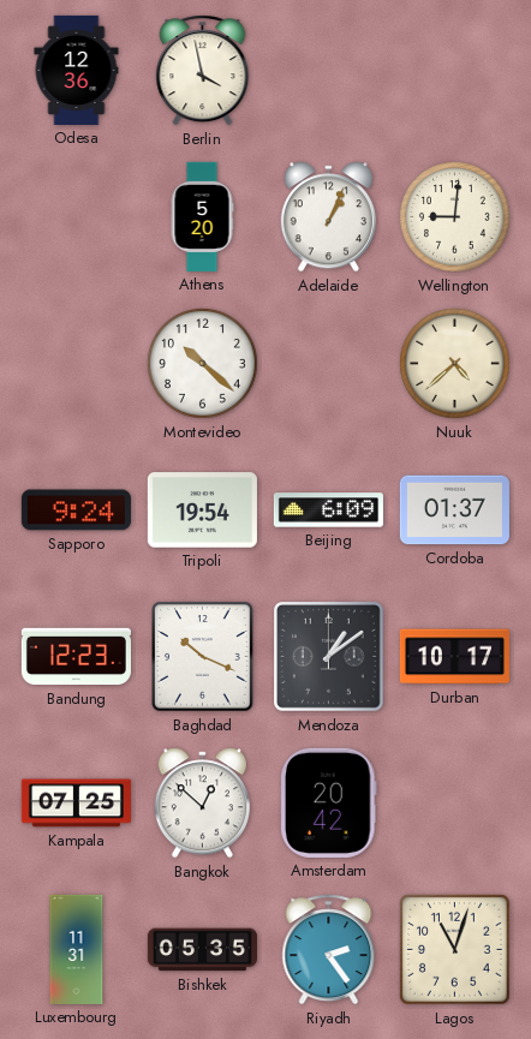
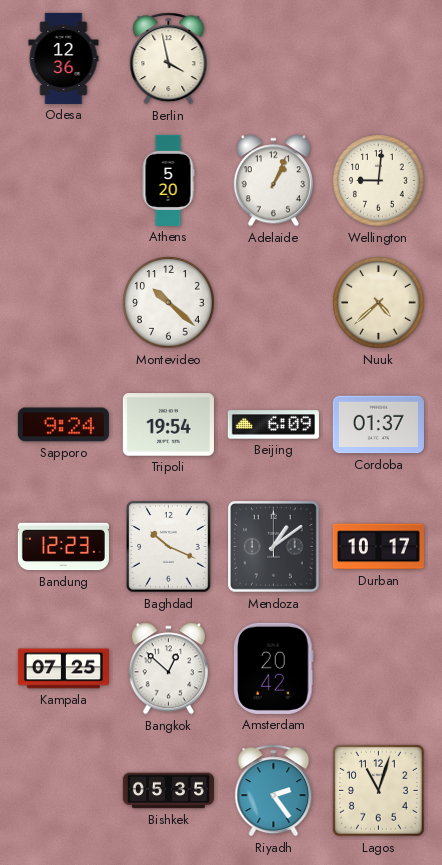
Luxembourg: 11:31 -> none
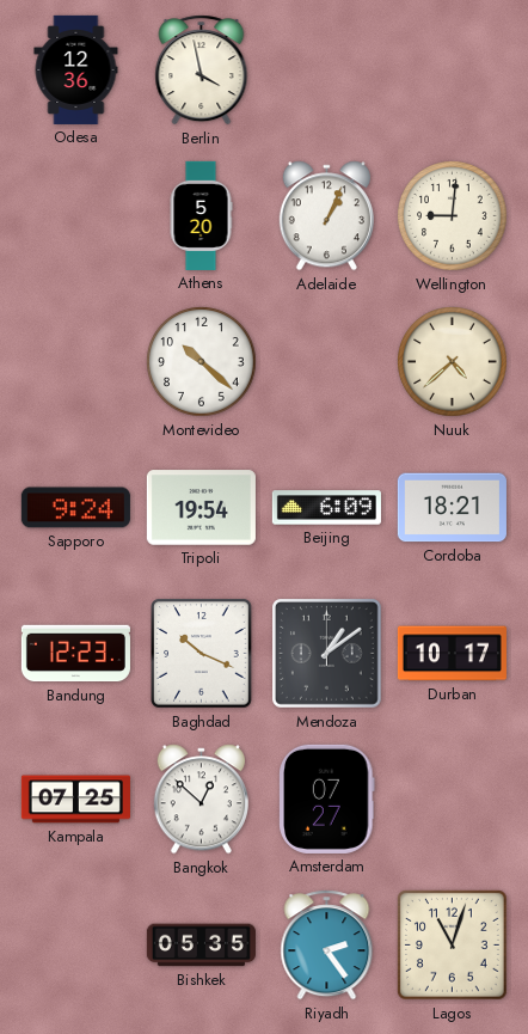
Cordoba: 01:37 -> 18:21
Amsterdam: 20:42 -> 07:27
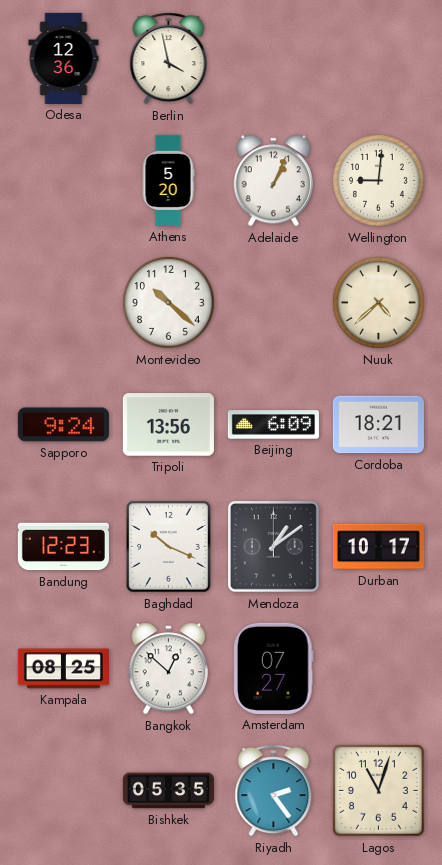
Tripoli: 19:54 -> 13:56
Kampala: 07:25 -> 08:25
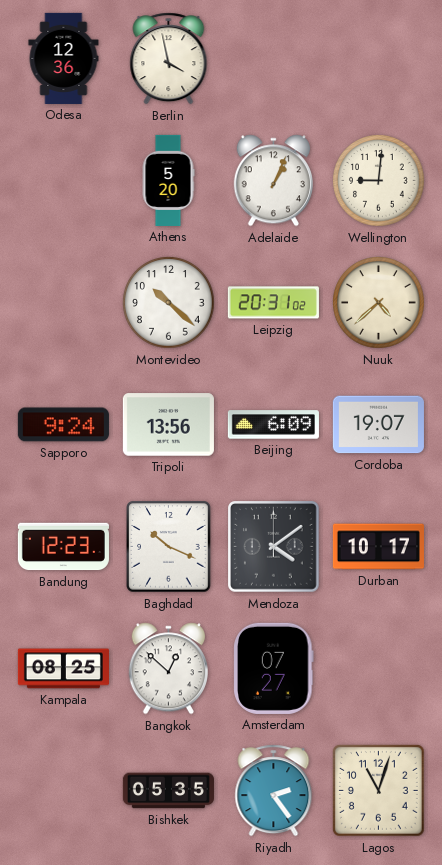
Leipzig: none -> 20:31
Cordoba: 18:21 -> 19:07
Mendoza: 1:09 -> 4:09
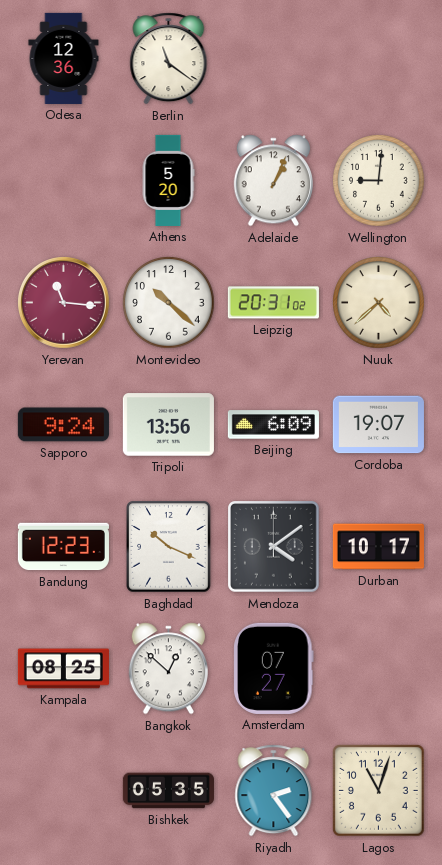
Berlin: 3:58 -> 11:21
Yerevan: none -> 11:16
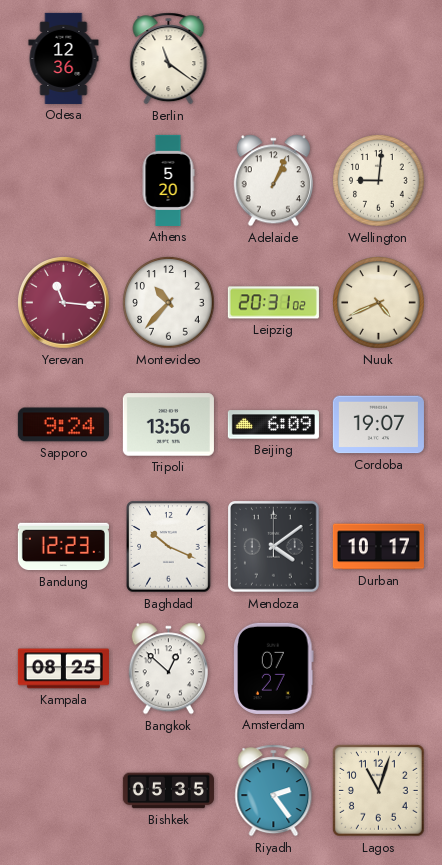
Montevideo: 10:22 -> 10:37
Nuuk: 4:38 -> 4:41
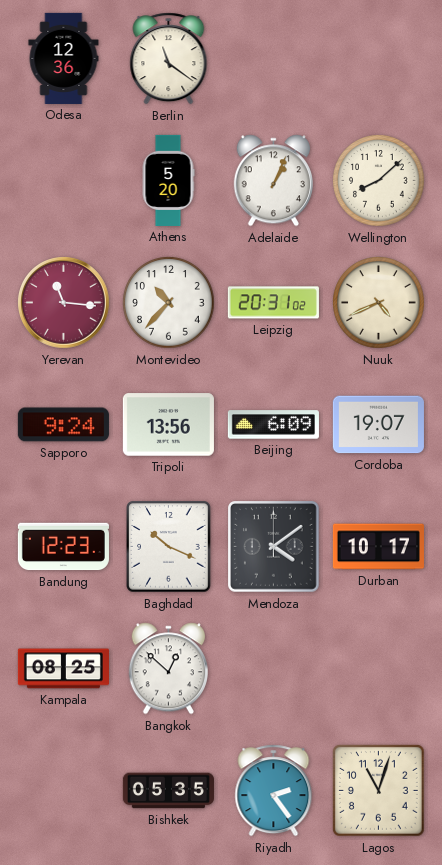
Wellington: 9:01 -> 8:08
Amsterdam: 07:27 -> none
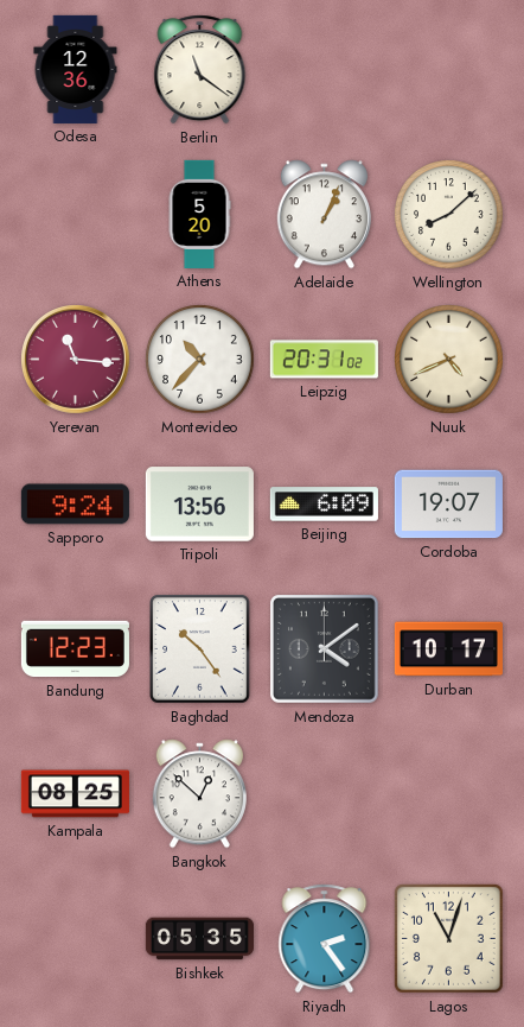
Baghdad: 10:19 -> 10:24
